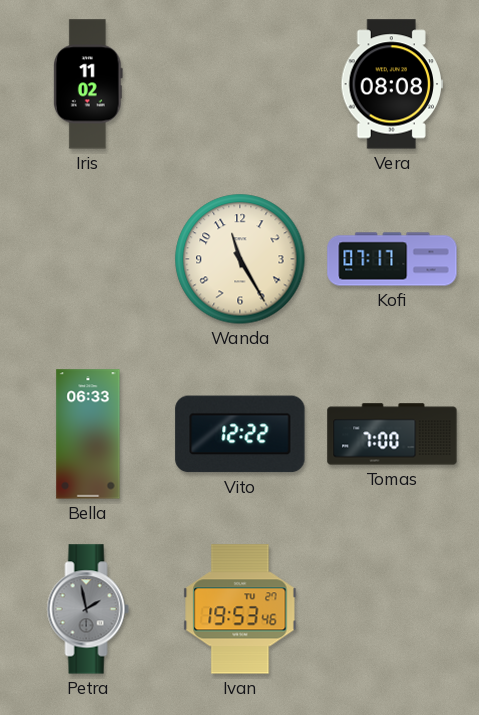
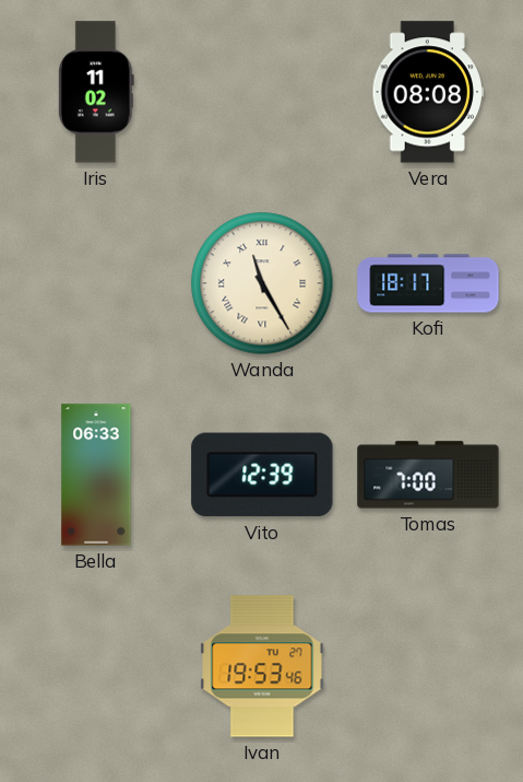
Wanda numerals: Arabic -> Roman
Kofi: 07:17 -> 18:17
Vito: 12:22 -> 12:39
Petra: 1:58 -> none
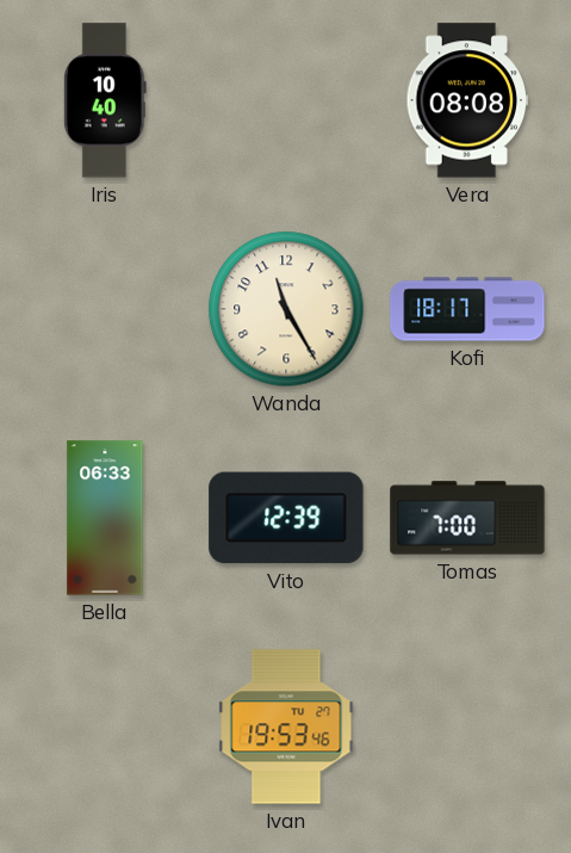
Iris: 11:02 -> 10:40
Wanda numerals: Roman -> Arabic
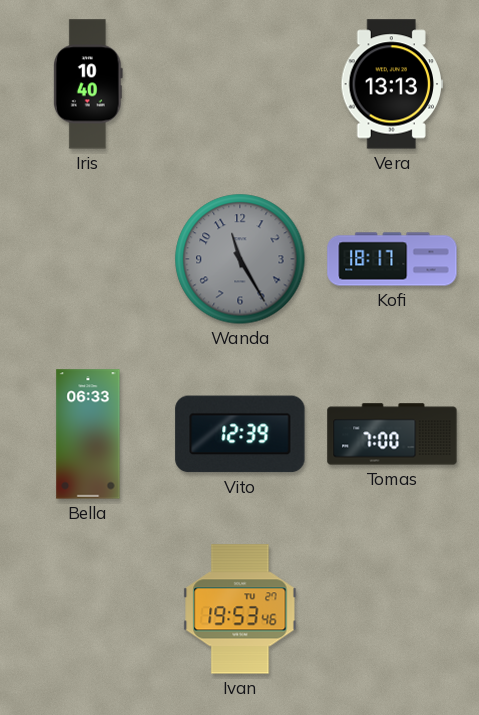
Vera: 08:08 -> 13:13
Wanda dial: cream -> grey
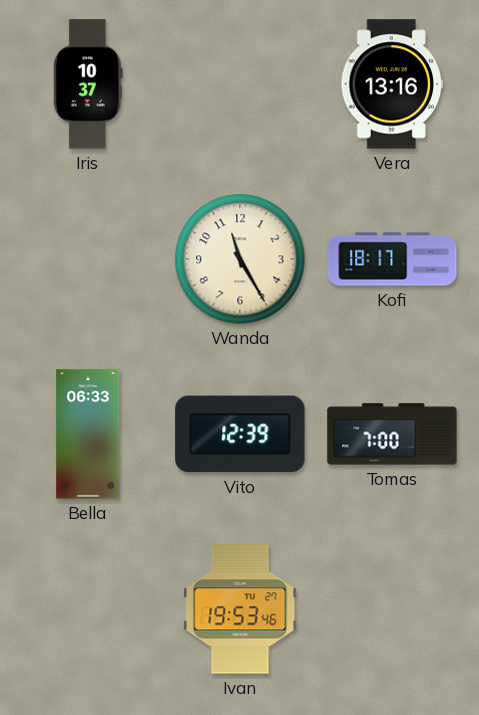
Iris: 10:40 -> 10:37
Vera: 13:13 -> 13:16
Wanda dial: grey -> cream
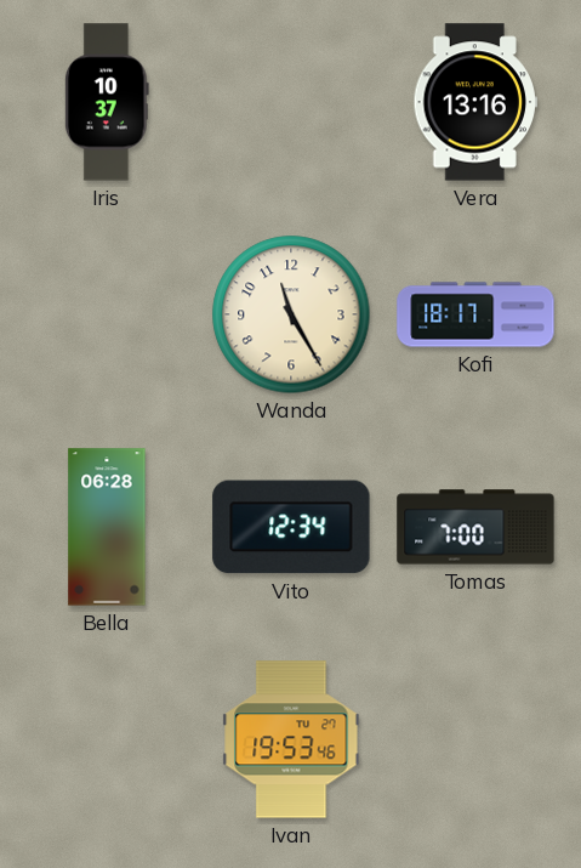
Bella: 06:33 -> 06:28
Vito: 12:39 -> 12:34
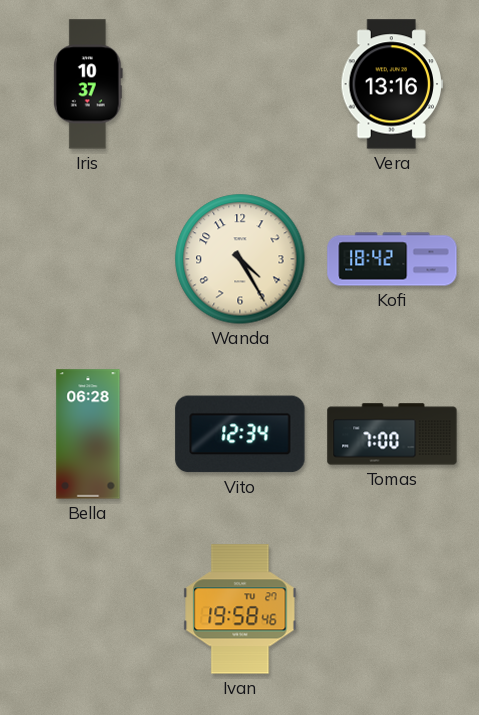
Wanda: 11:25 -> 4:25
Kofi: 18:17 -> 18:42
Ivan: 19:53 -> 19:58
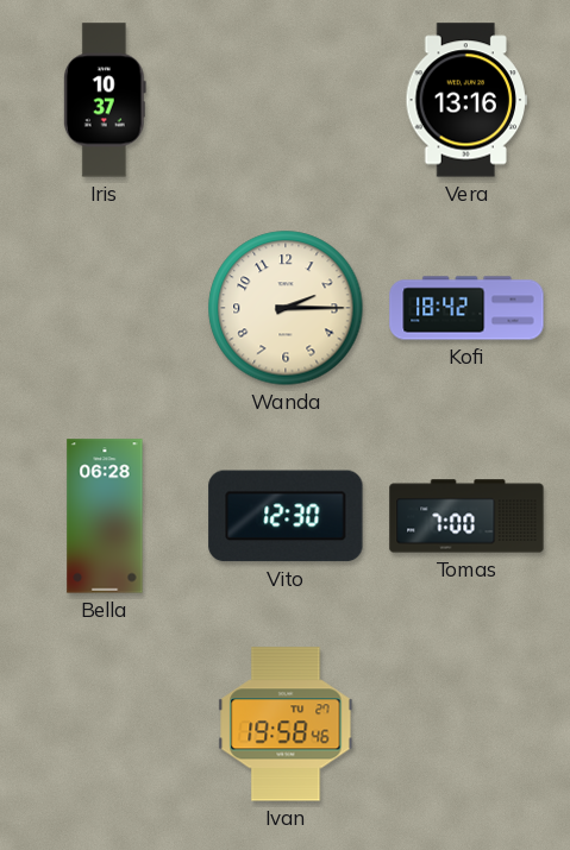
Wanda: 4:25 -> 2:15
Vito: 12:34 -> 12:30
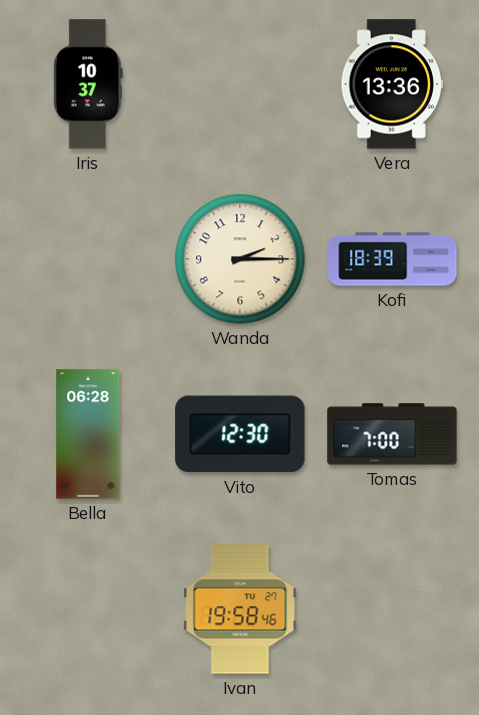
Vera: 13:16 -> 13:36
Kofi: 18:42 -> 18:39
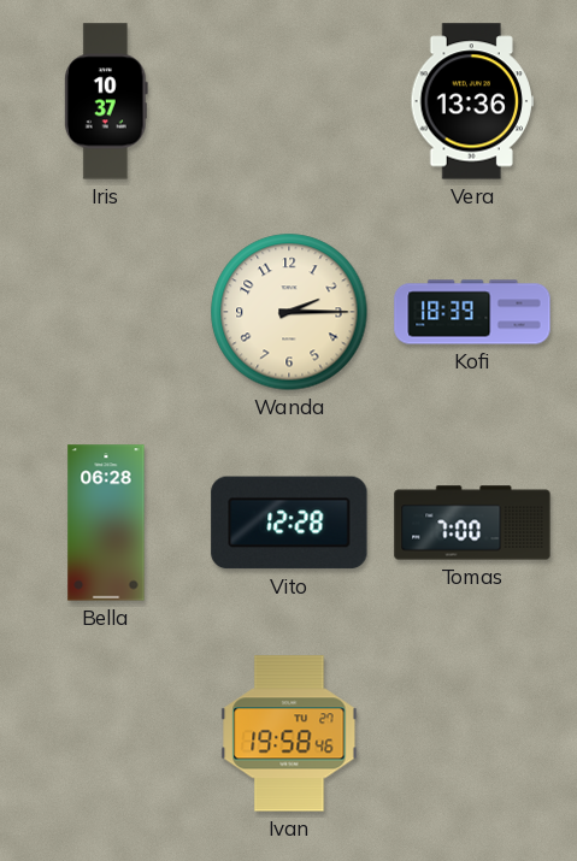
Vito: 12:30 -> 12:28
